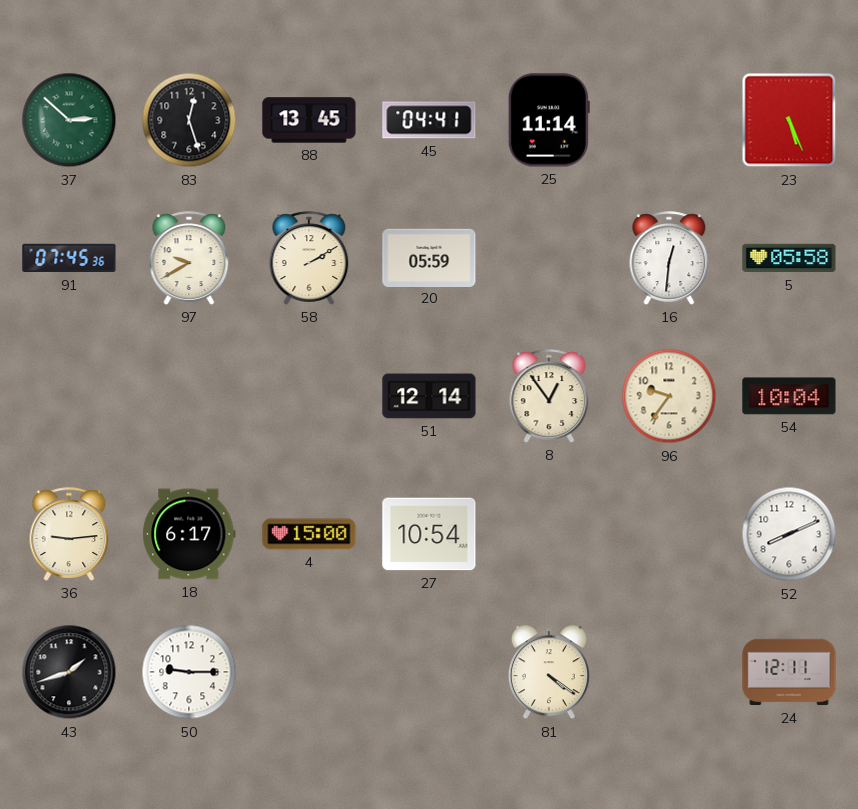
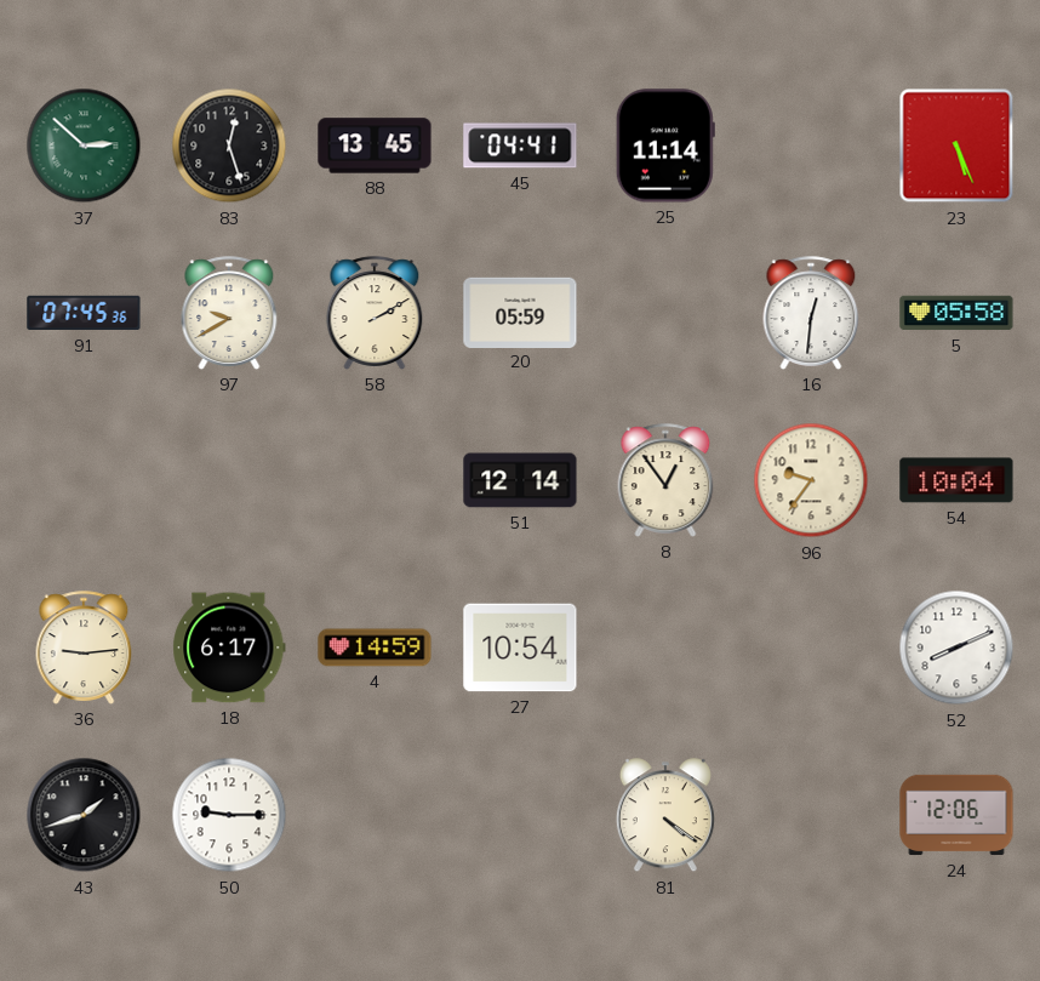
4: 15:00 -> 14:59
24: 12:11 -> 12:06
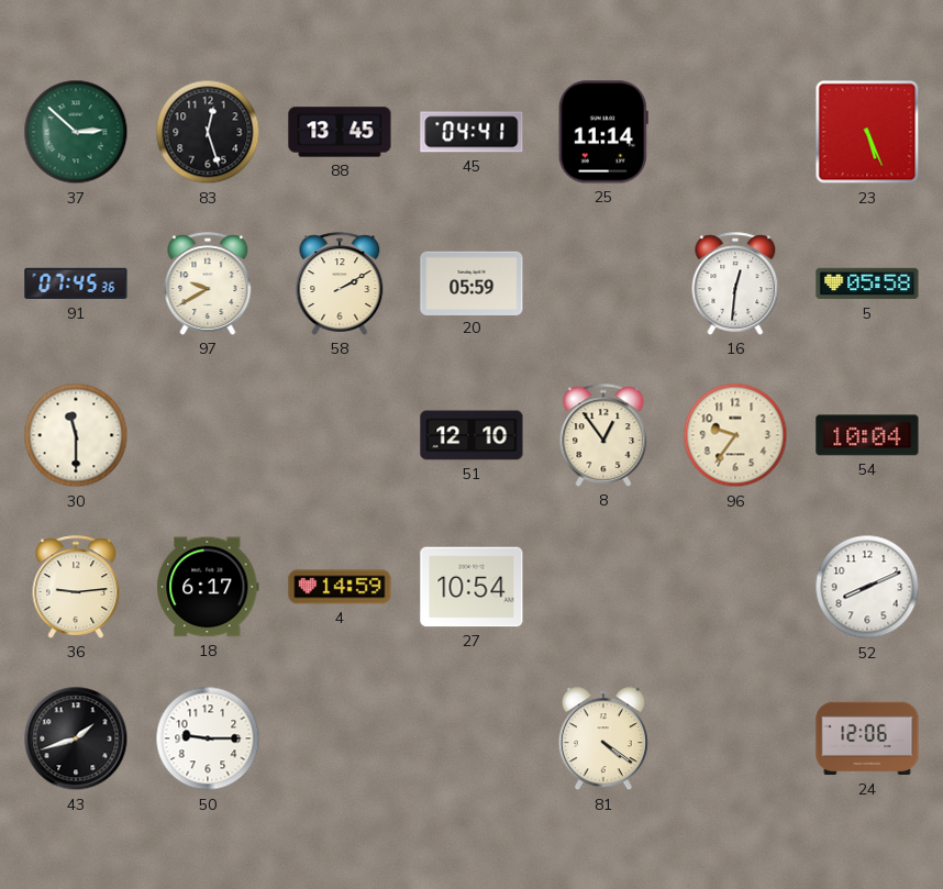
30: none -> 11:30
51: 12:14 -> 12:10
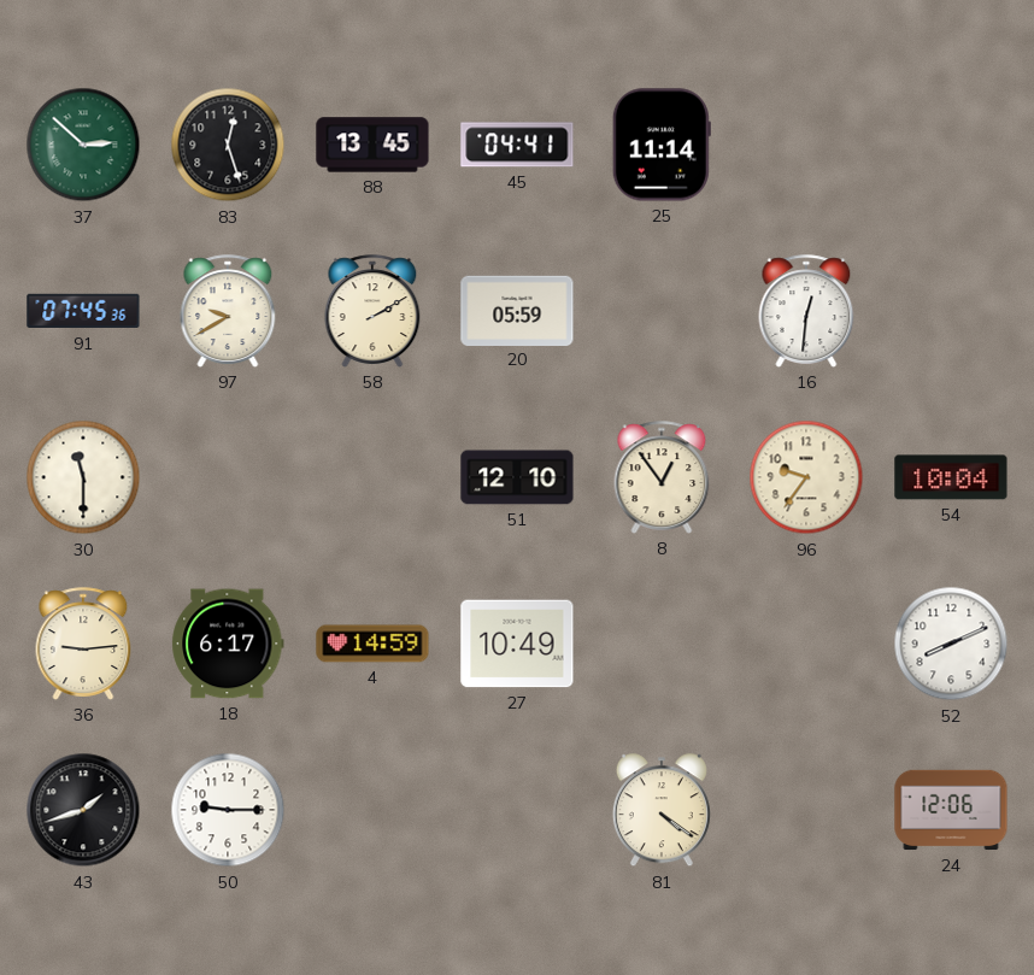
23: 5:26 -> none
5: 05:58 -> none
27: 10:54 -> 10:49
